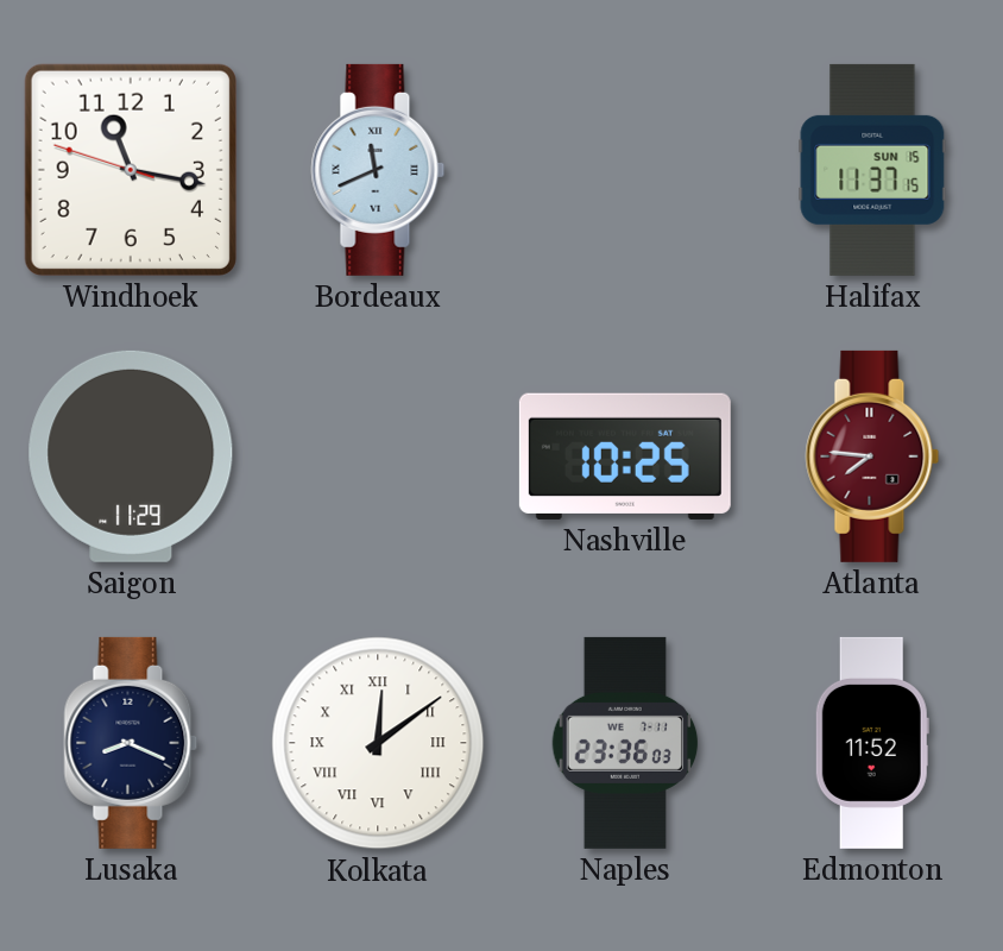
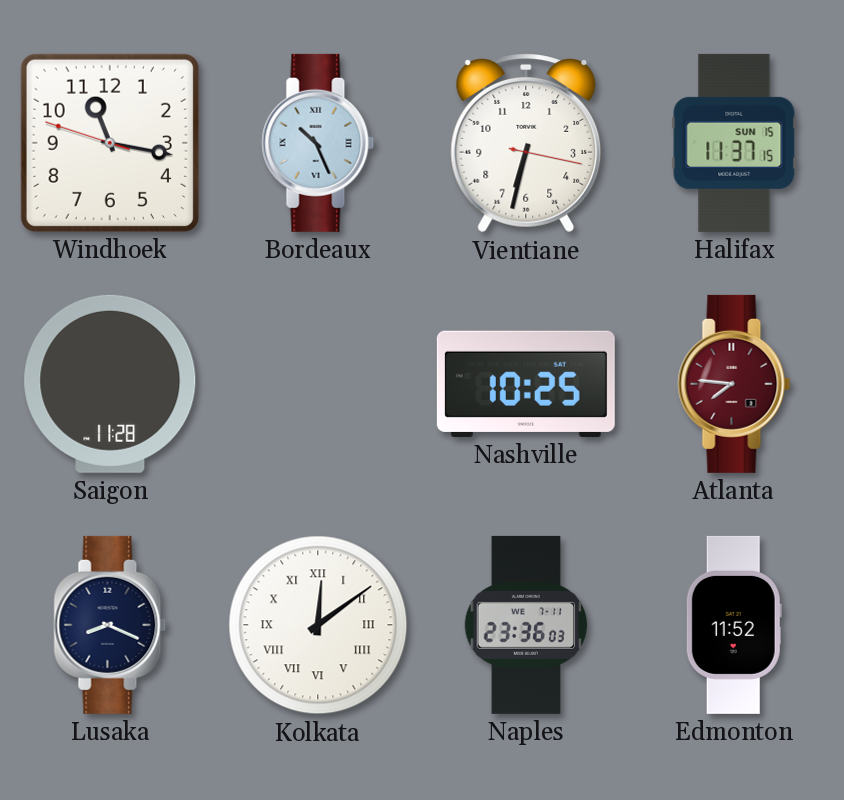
Bordeaux: 11:41 -> 10:26
Vientiane: none -> 6:32
Saigon: 11:29 -> 11:28
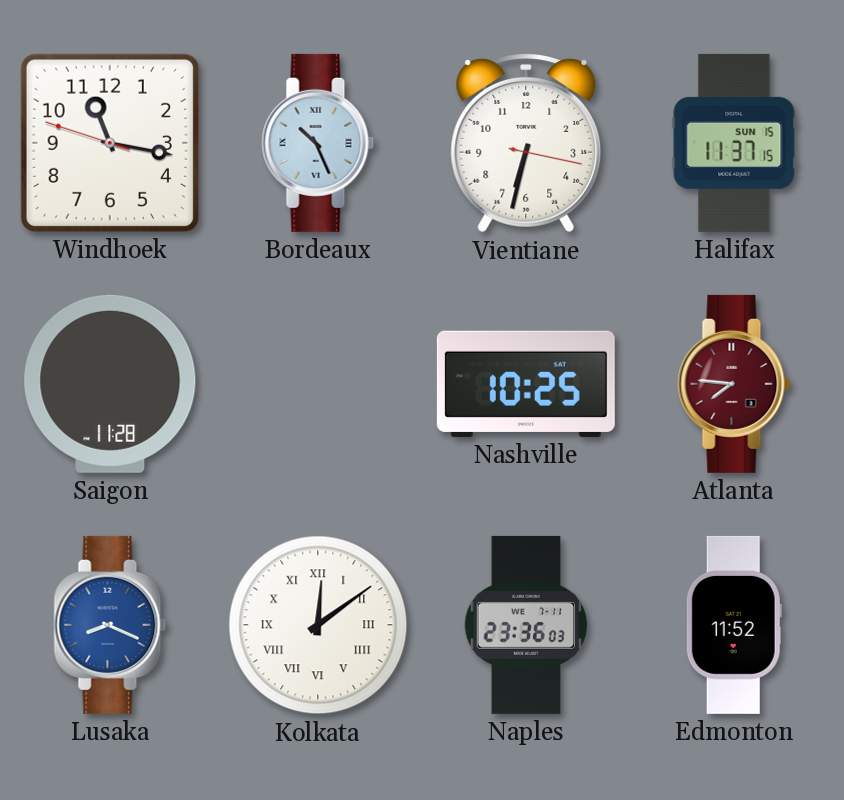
Lusaka dial: navy -> blue
